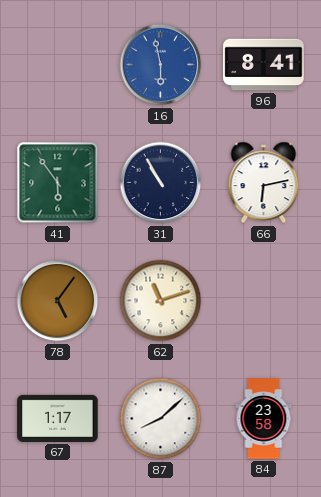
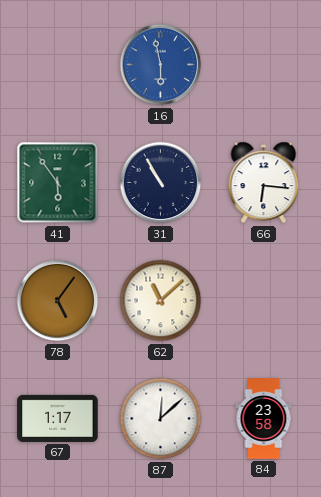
96: 8:41 -> none
66: 6:13 -> 6:16
62: 11:12 -> 11:08
87: 8:08 -> 12:08
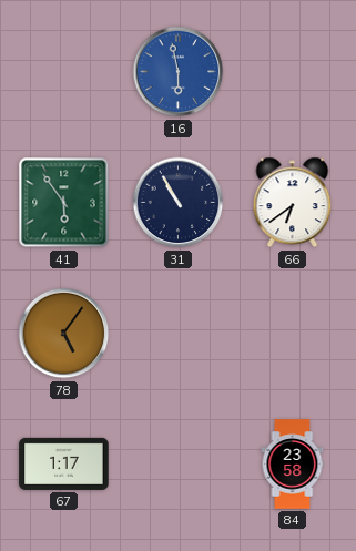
66: 6:16 -> 6:39
62: 11:08 -> none
87: 12:08 -> none
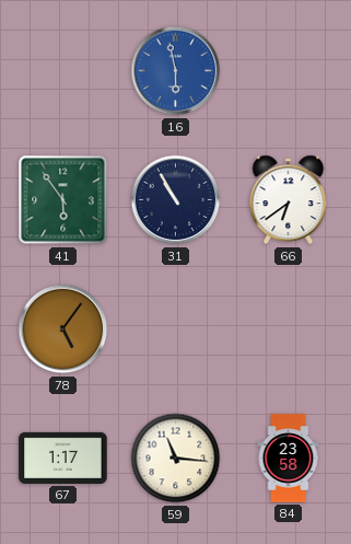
59: none -> 11:16
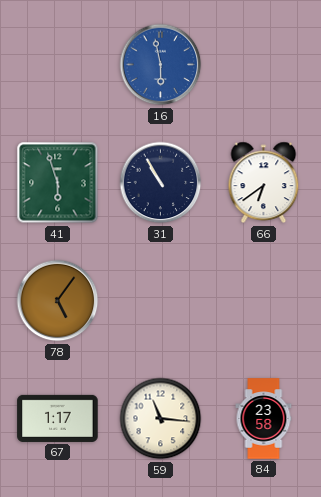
41: 5:54 -> 5:57
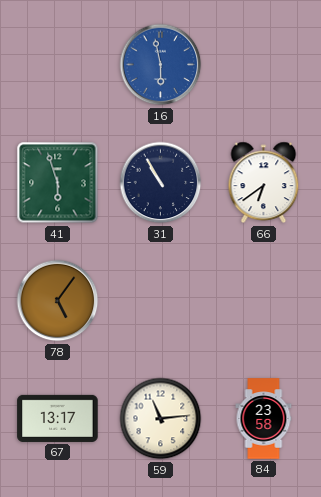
67: 1:17 -> 13:17
59: 11:16 -> 11:14
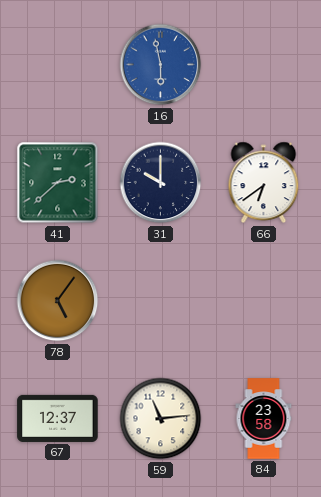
41: 5:57 -> 2:38
31: 10:55 -> 10:00
67: 13:17 -> 12:37
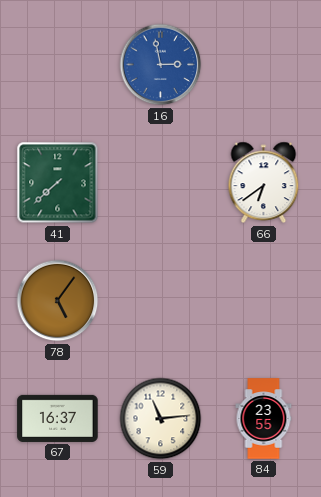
16: 5:58 -> 2:58
41: 2:38 -> 7:38
31: 10:00 -> none
67: 12:37 -> 16:37
84: 23:58 -> 23:55
